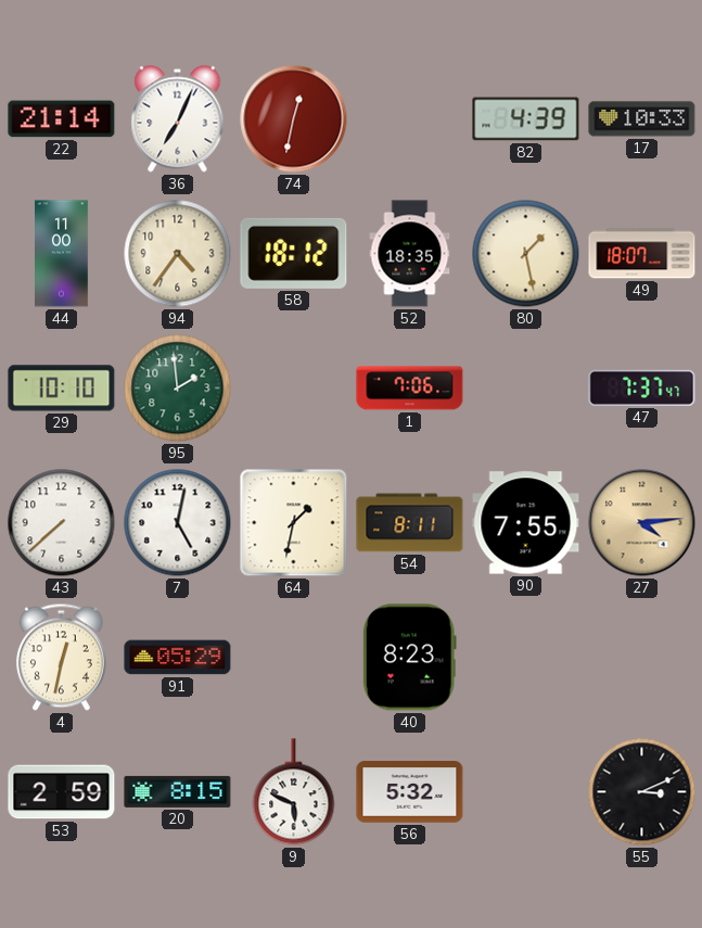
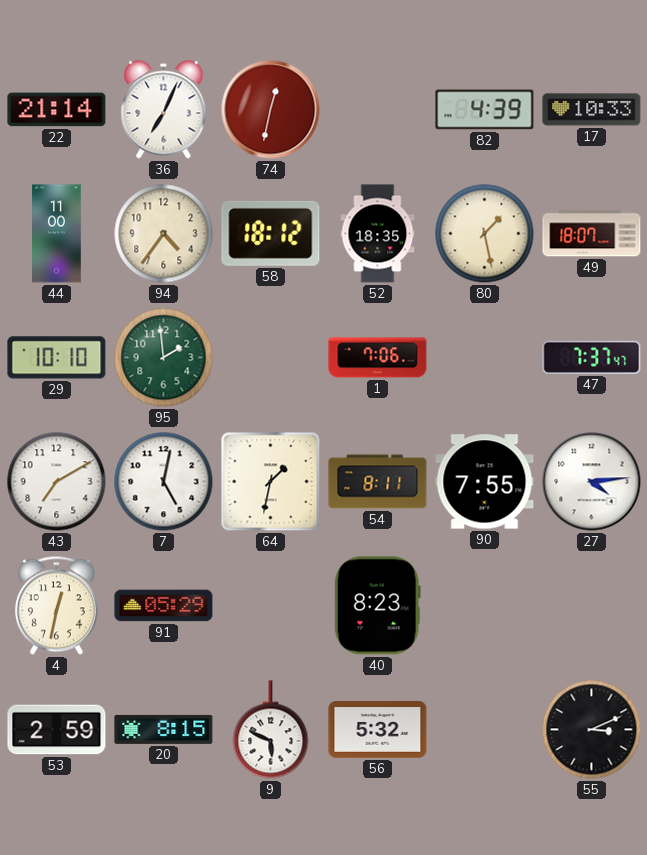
43: 7:38 -> 7:10
27 dial: champagne -> white
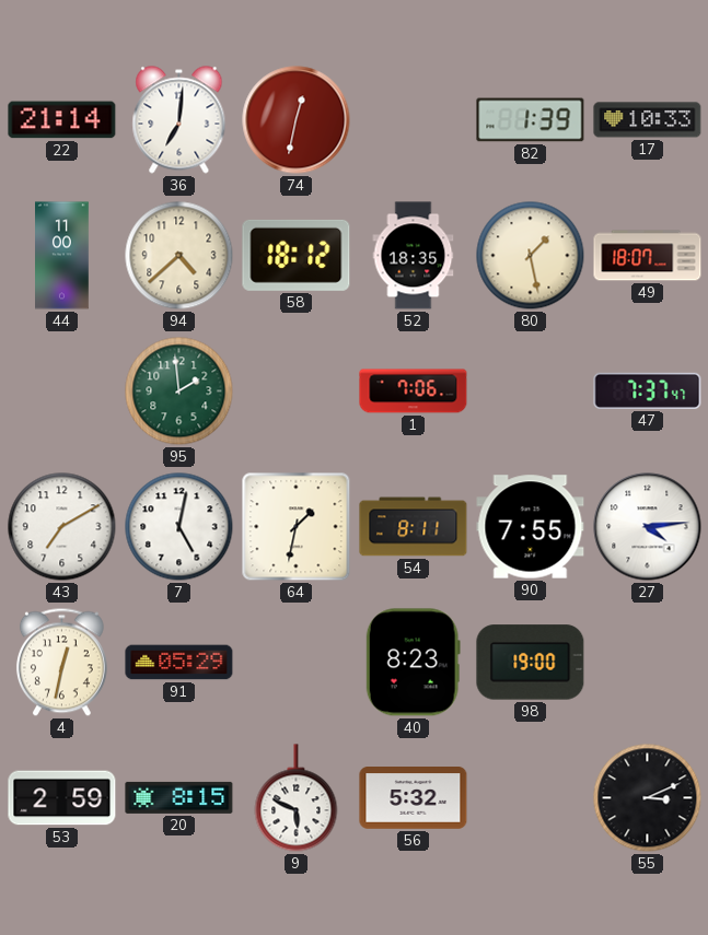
36: 7:04 -> 7:01
82: 4:39 -> 1:39
94: 4:36 -> 4:38
29: 10:10 -> none
98: none -> 19:00
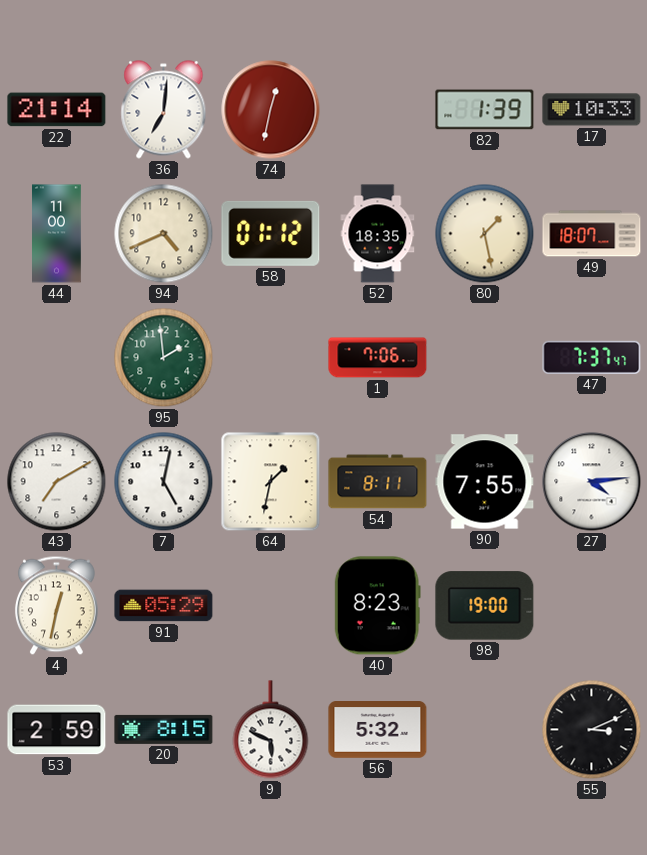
94: 4:38 -> 4:41
58: 18:12 -> 01:12
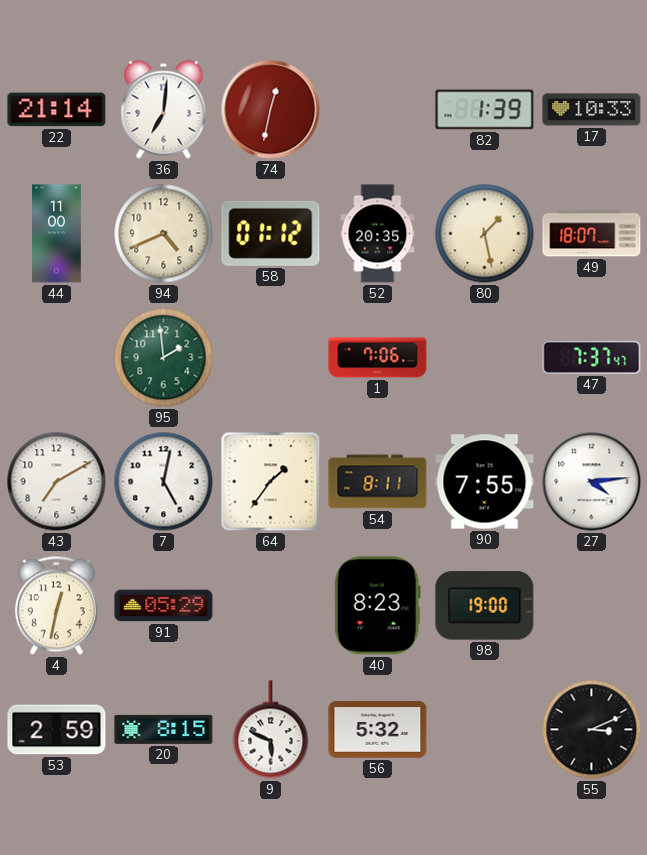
52: 18:35 -> 20:35
64: 1:32 -> 1:36
